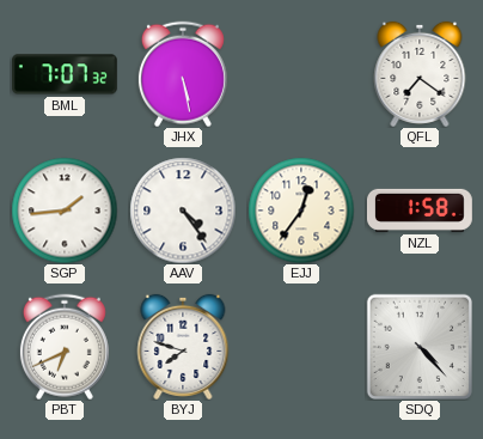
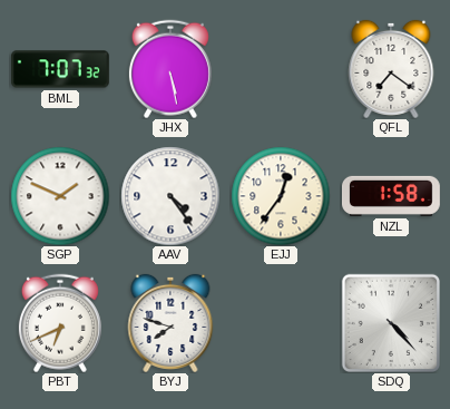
SGP: 1:44 -> 1:49
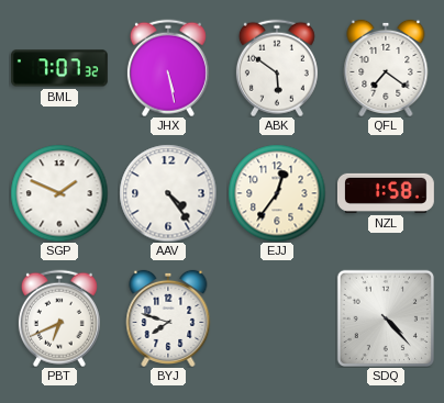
ABK: none -> 5:51
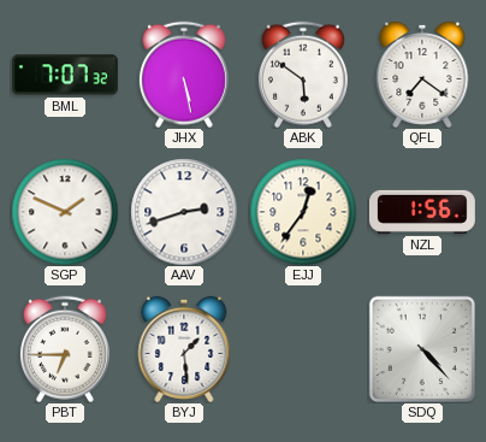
AAV: 4:24 -> 2:42
NZL: 1:58 -> 1:56
PBT: 6:41 -> 6:45
BYJ: 7:48 -> 1:29
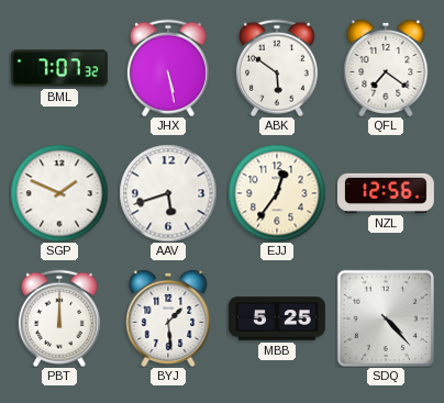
AAV: 2:42 -> 5:42
NZL: 1:56 -> 12:56
PBT: 6:45 -> 12:00
MBB: none -> 5:25
